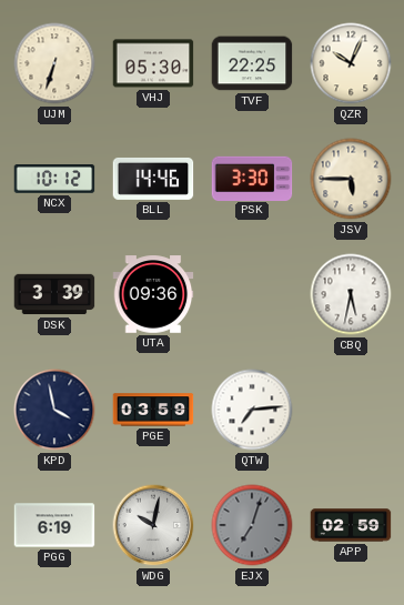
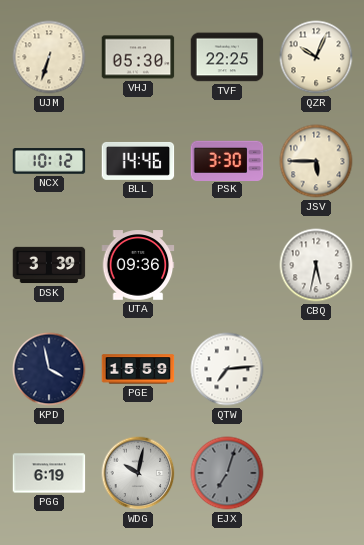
PGE: 03:59 -> 15:59
APP: 02:59 -> none
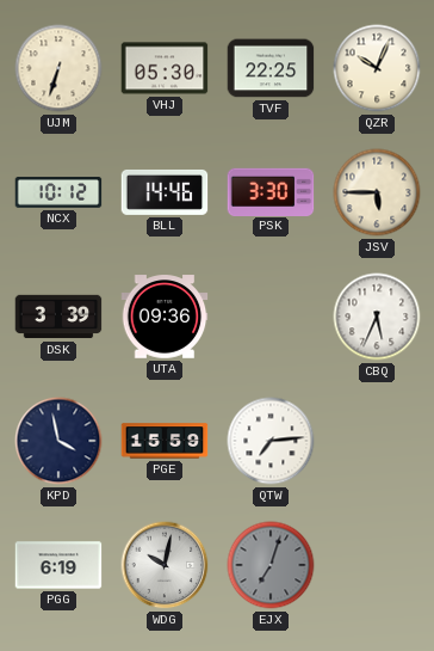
CBQ: 5:32 -> 5:34
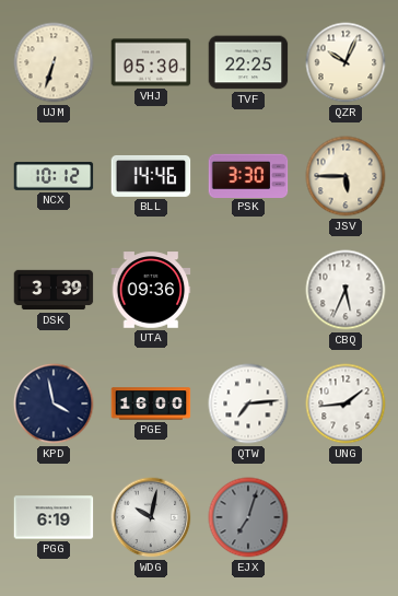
PGE: 15:59 -> 16:00
UNG: none -> 1:44
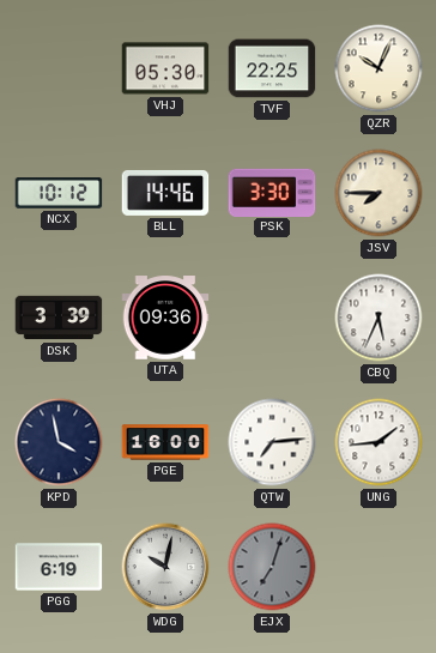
UJM: 6:33 -> none
JSV: 5:45 -> 7:45
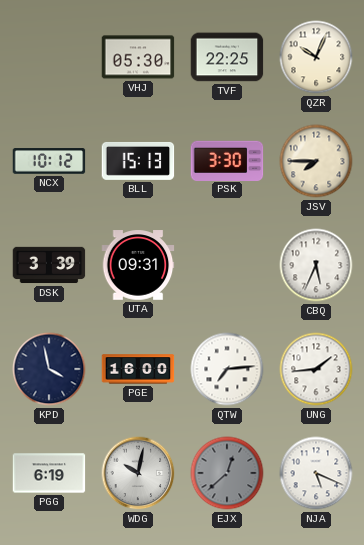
BLL: 14:46 -> 15:13
UTA: 09:36 -> 09:31
EJX: 7:03 -> 12:38
NJA: none -> 5:19
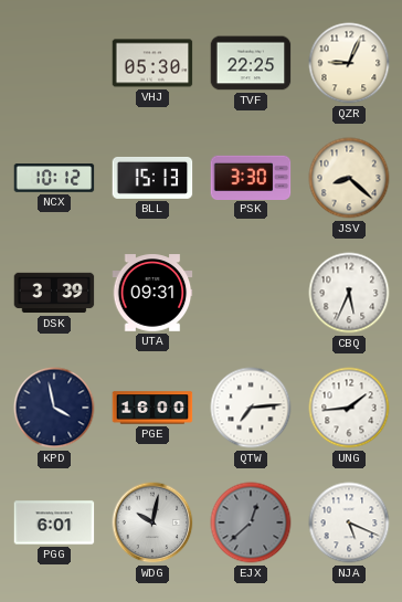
QZR: 10:04 -> 9:04
JSV: 7:45 -> 8:22
PGG: 6:19 -> 6:01
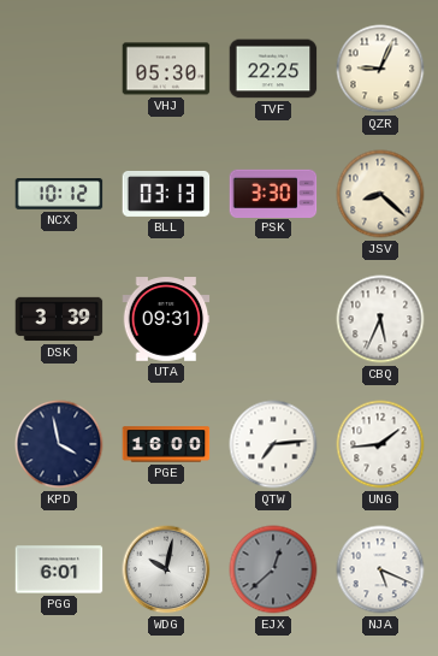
BLL: 15:13 -> 03:13
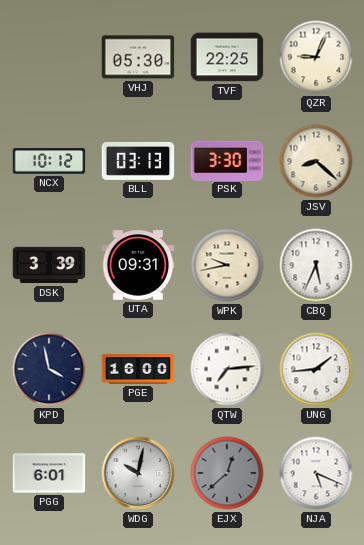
WPK: none -> 9:43
